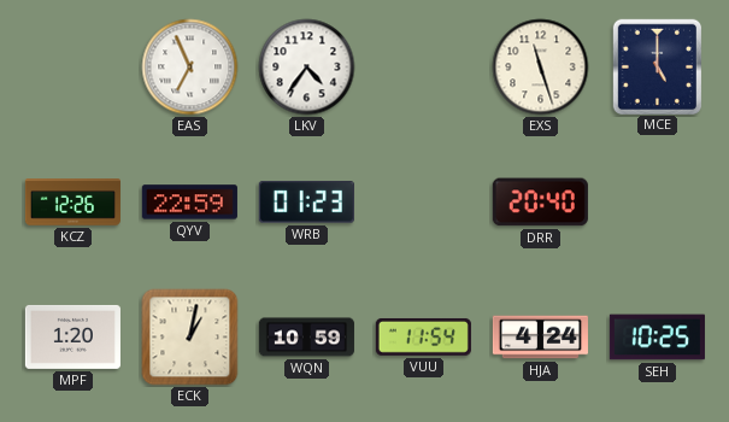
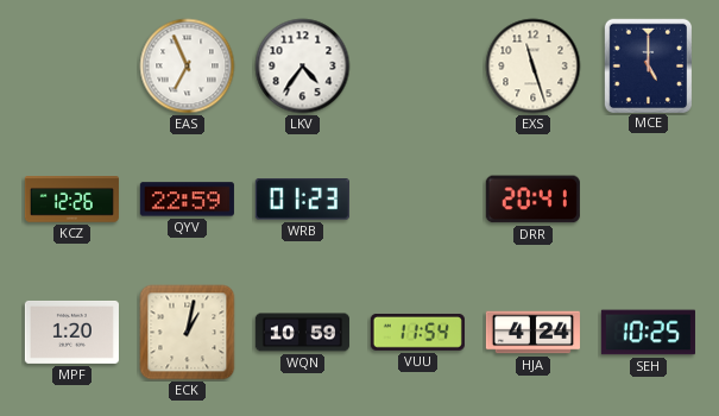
DRR: 20:40 -> 20:41
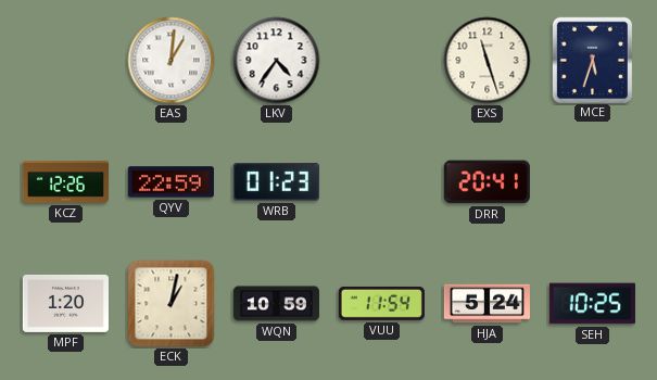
EAS: 6:56 -> 1:01
MCE: 5:00 -> 5:33
HJA: 4:24 -> 5:24
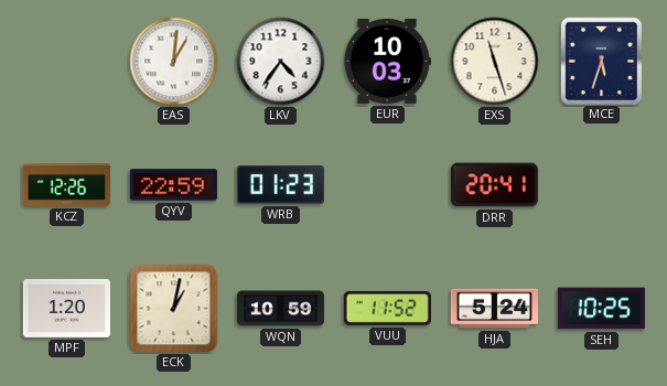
EUR: none -> 10:03
VUU: 11:54 -> 11:52
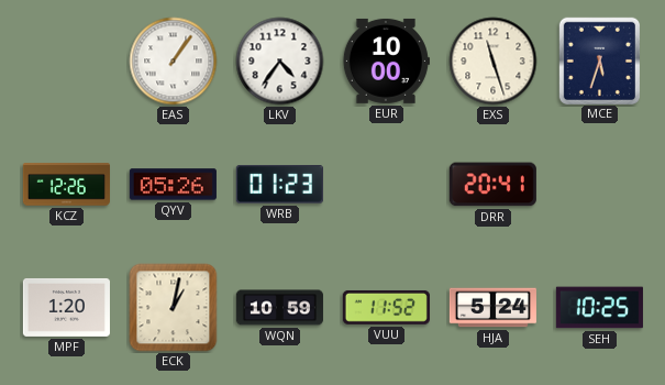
EAS: 1:01 -> 1:06
EUR: 10:03 -> 10:00
QYV: 22:59 -> 05:26
